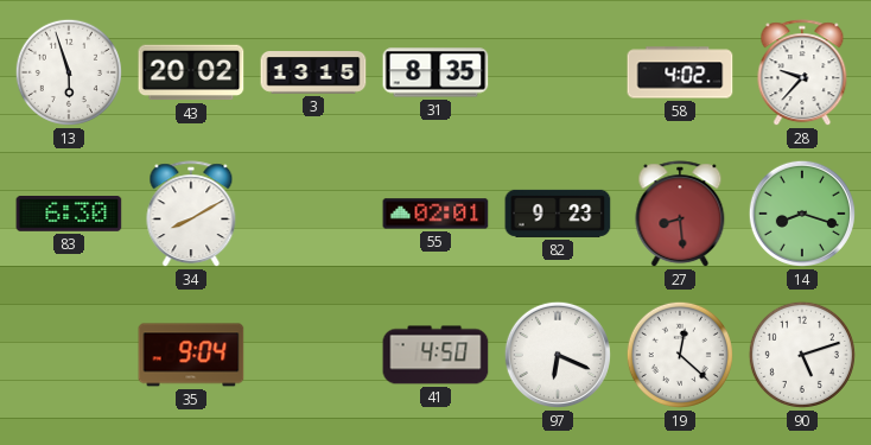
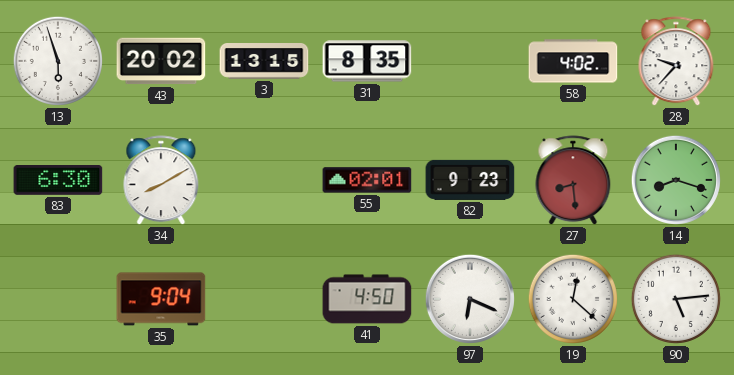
90: 5:12 -> 5:14
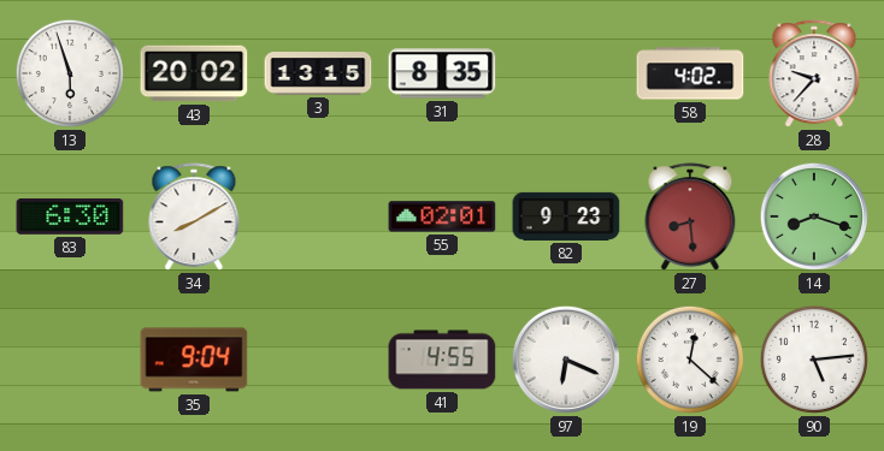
41: 4:50 -> 4:55
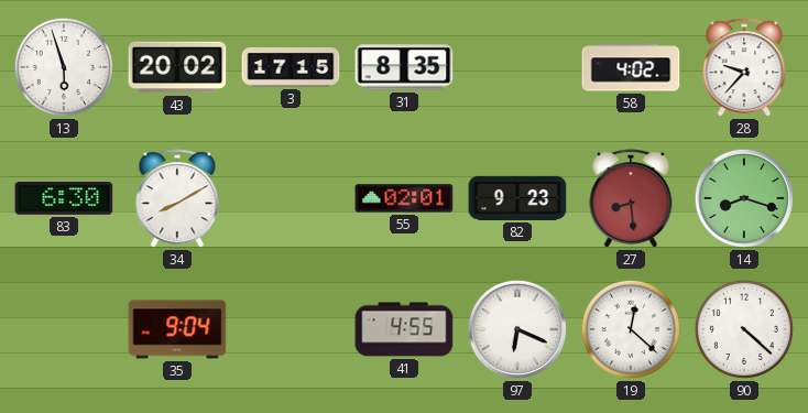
3: 13:15 -> 17:15
90: 5:14 -> 4:22
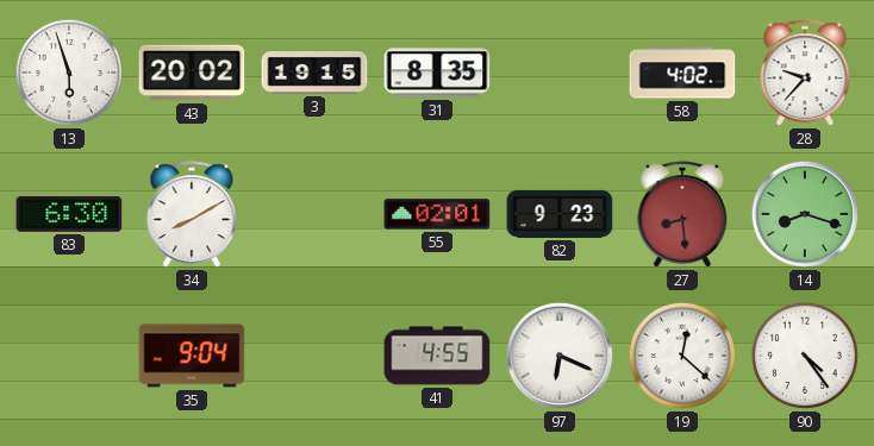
3: 17:15 -> 19:15
90: 4:22 -> 4:24
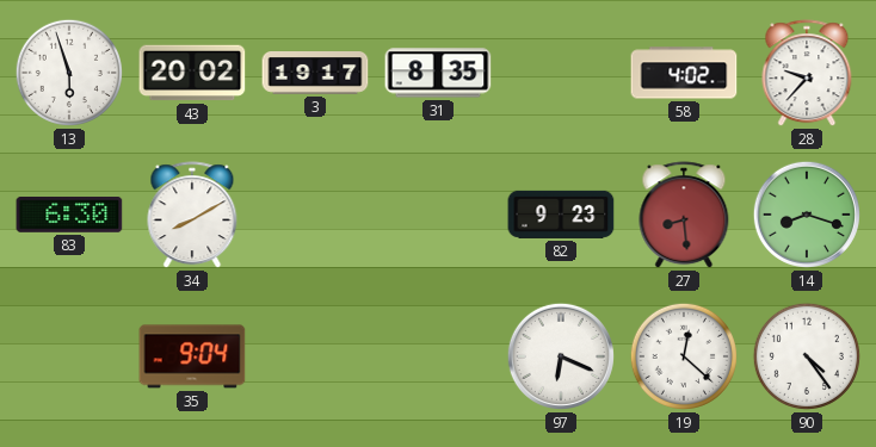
3: 19:15 -> 19:17
55: 02:01 -> none
41: 4:55 -> none
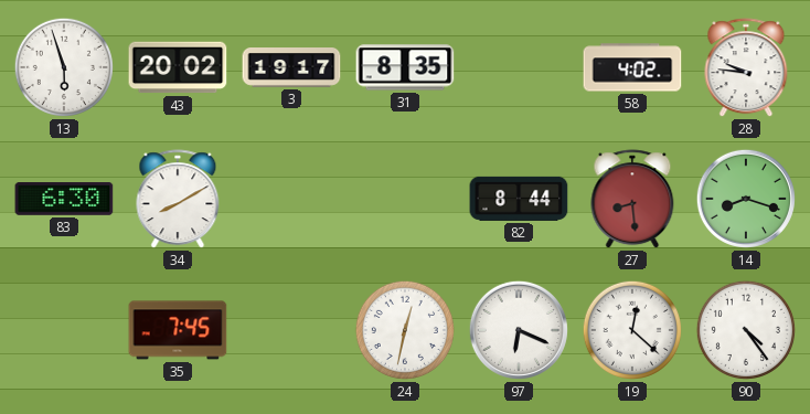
28: 9:37 -> 9:46
82: 9:23 -> 8:44
35: 9:04 -> 7:45
24: none -> 12:32
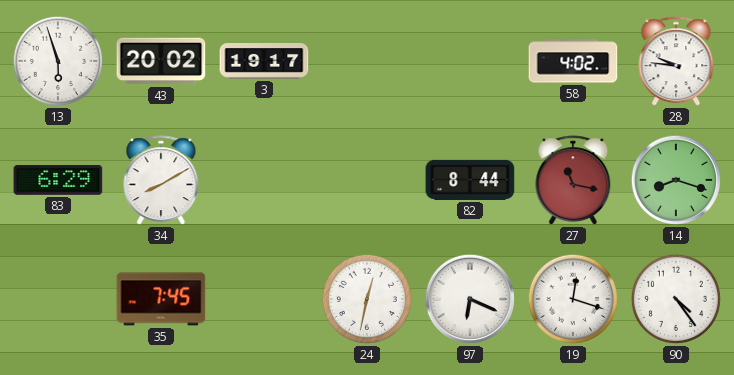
31: 8:35 -> none
83: 6:30 -> 6:29
27: 8:29 -> 11:17
19: 12:22 -> 12:18
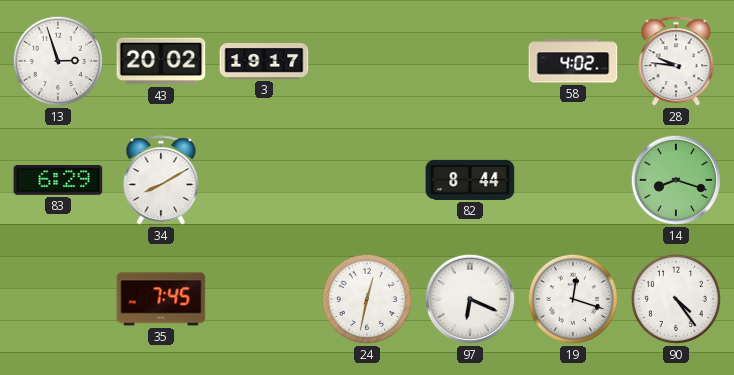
13: 5:57 -> 2:57
27: 11:17 -> none
